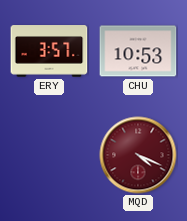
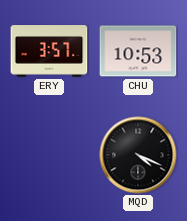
MQD dial: burgundy -> black
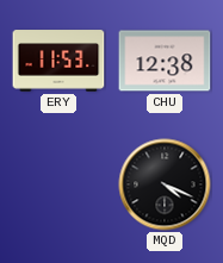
ERY: 3:57 -> 11:53
CHU: 10:53 -> 12:38
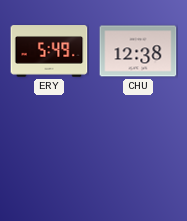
ERY: 11:53 -> 5:49
MQD: 4:19 -> none
